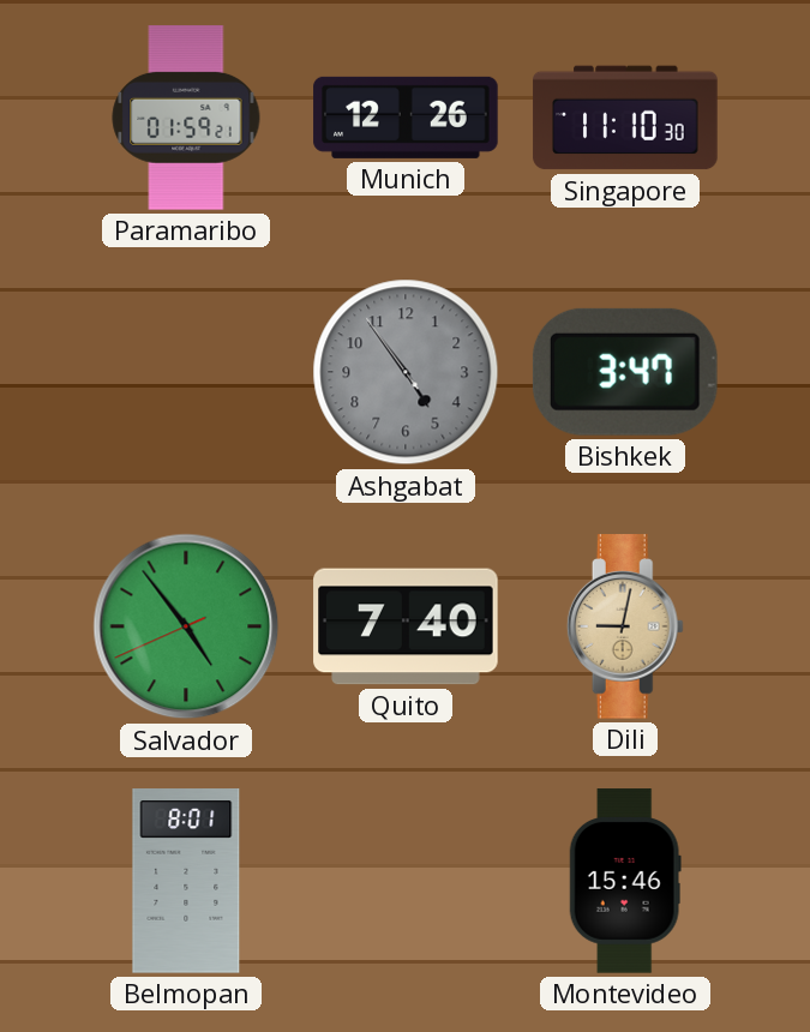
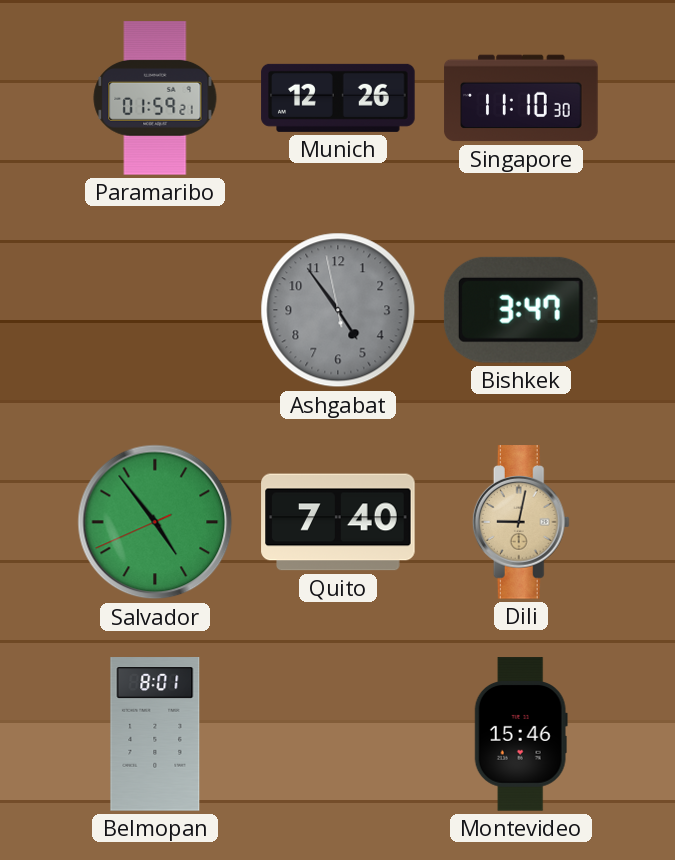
Ashgabat: 4:53:54 -> 4:53:58
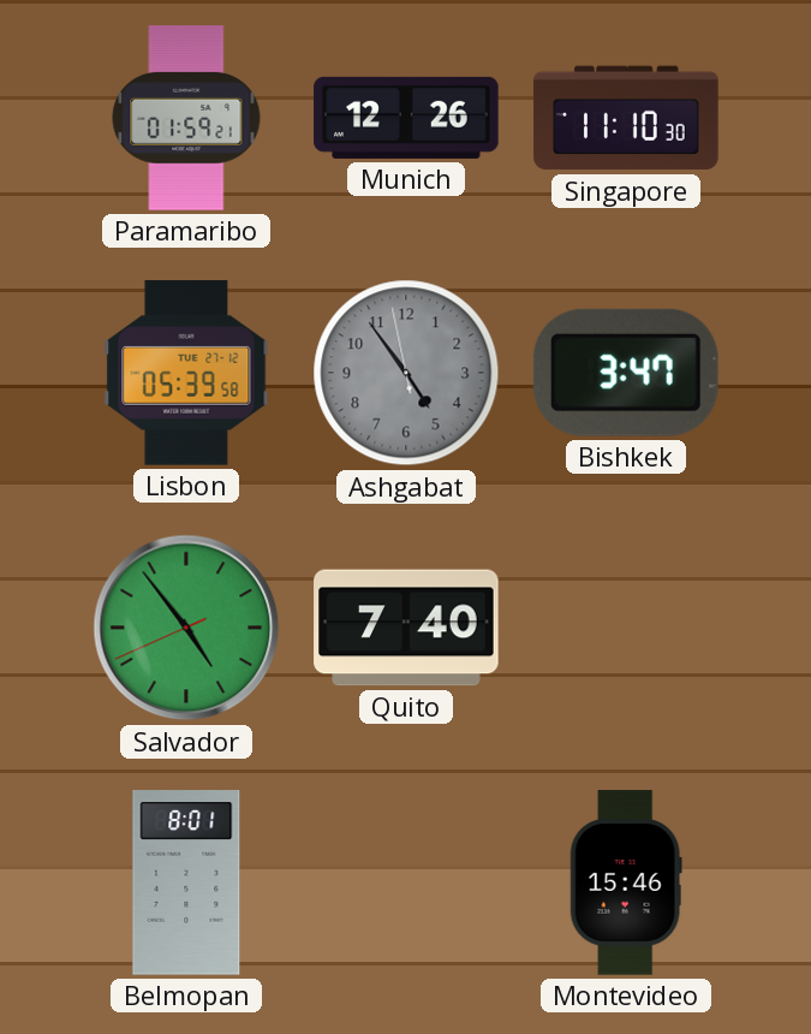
Lisbon: none -> 05:39
Dili: 9:02 -> none
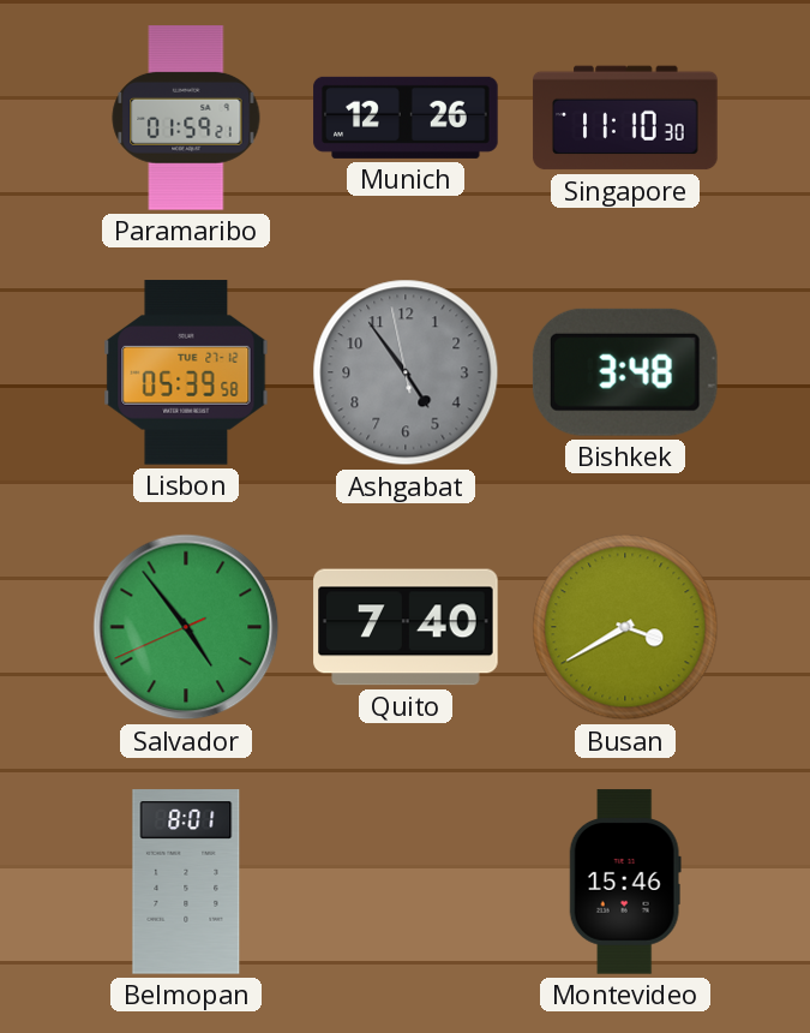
Bishkek: 3:47 -> 3:48
Busan: none -> 3:40
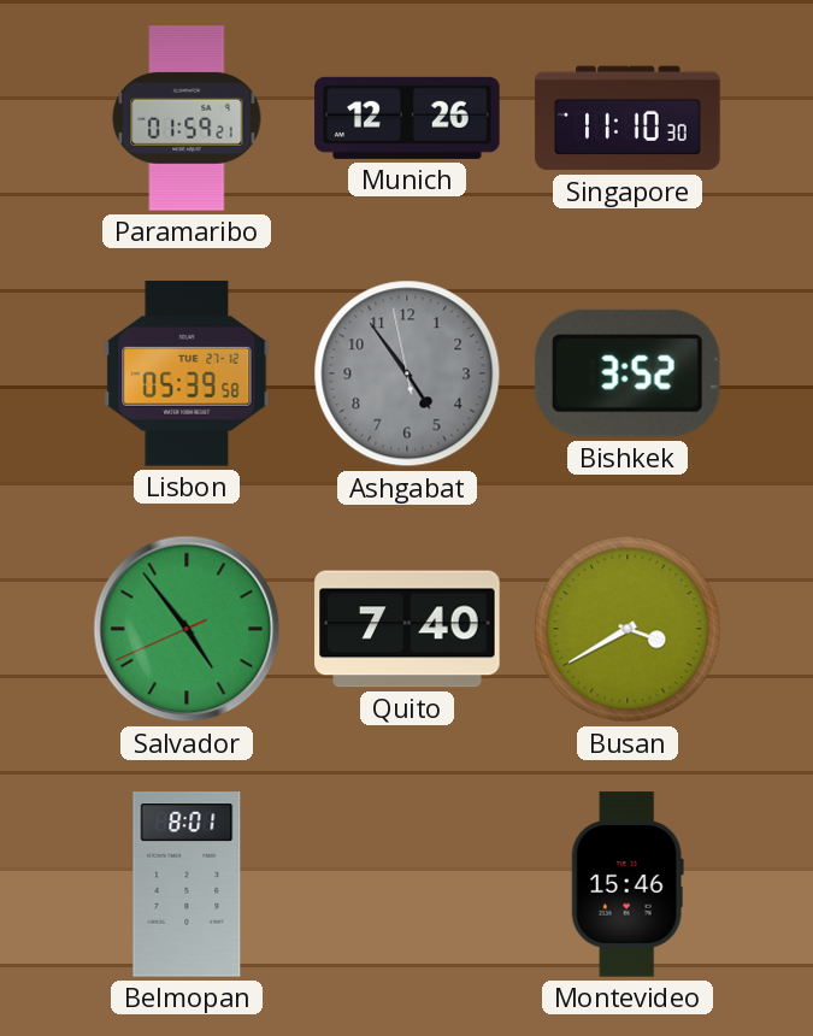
Bishkek: 3:48 -> 3:52
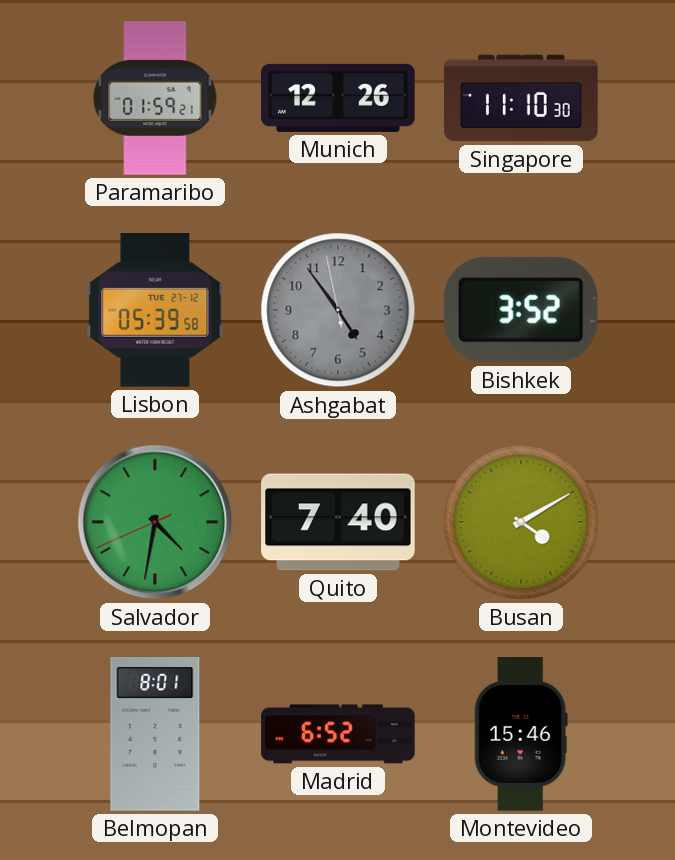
Salvador: 4:53 -> 4:31
Busan: 3:40 -> 4:10
Madrid: none -> 6:52
